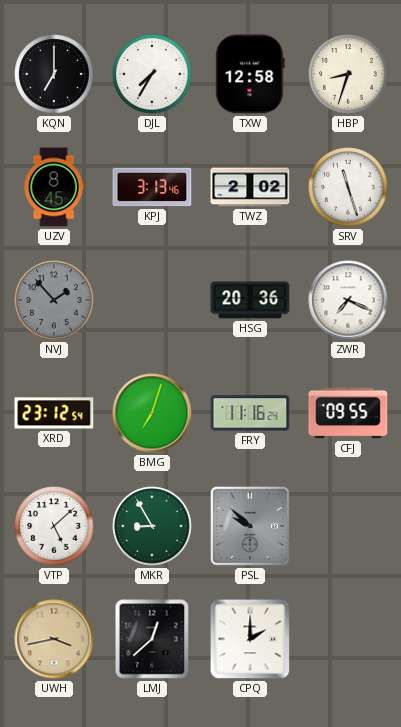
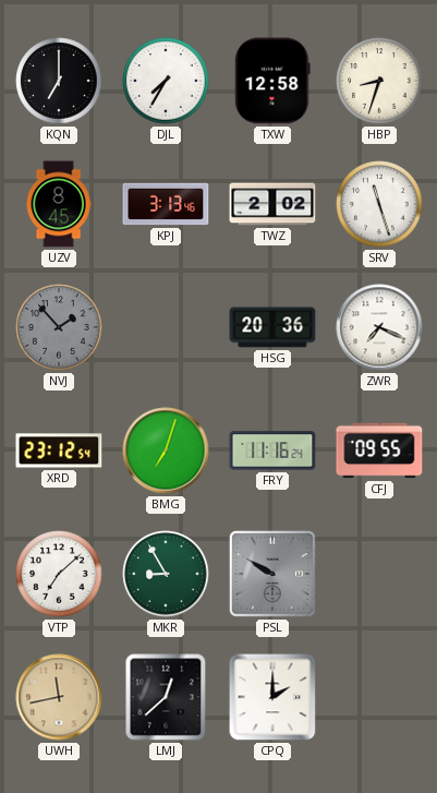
VTP: 5:08 -> 7:08
PSL: 9:52 -> 9:50
UWH: 3:43 -> 11:43
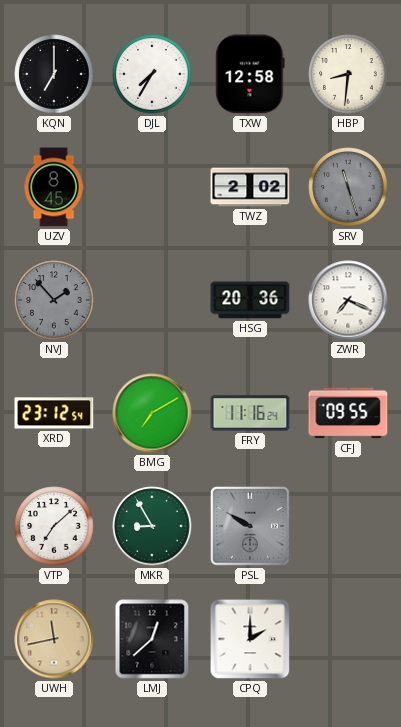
HBP: 8:33 -> 8:31
KPJ: 3:13 -> none
SRV dial: white -> grey
BMG: 7:03 -> 7:10
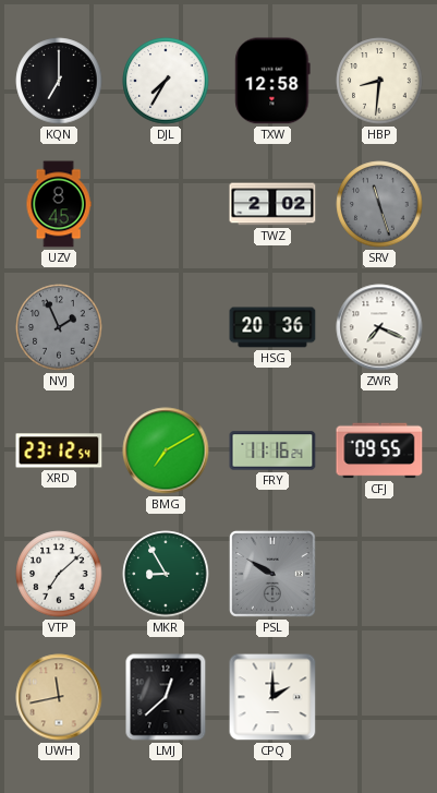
NVJ: 1:53 -> 1:56
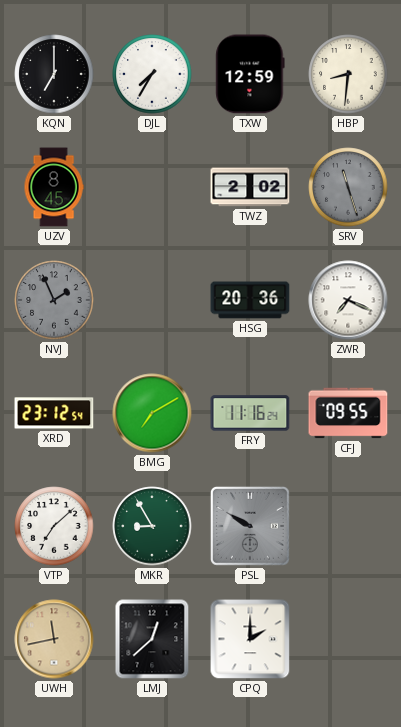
TXW: 12:58 -> 12:59
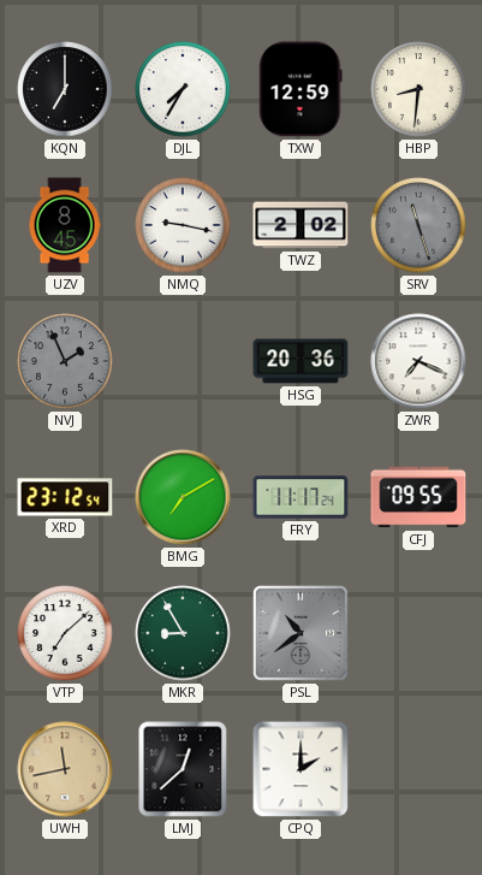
NMQ: none -> 9:17
FRY: 11:16 -> 11:17
PSL: 9:50 -> 10:39
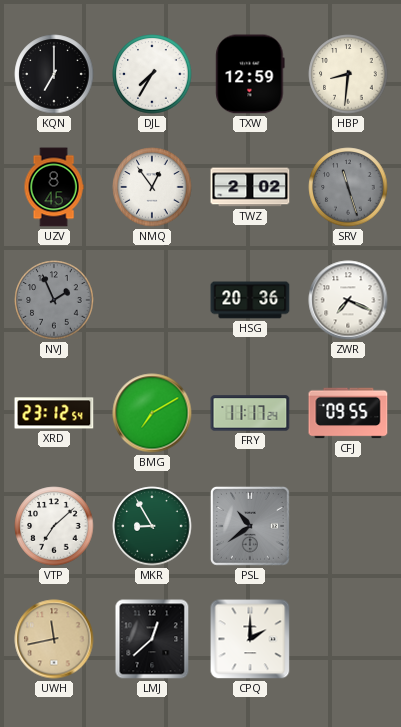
NMQ: 9:17 -> 12:54
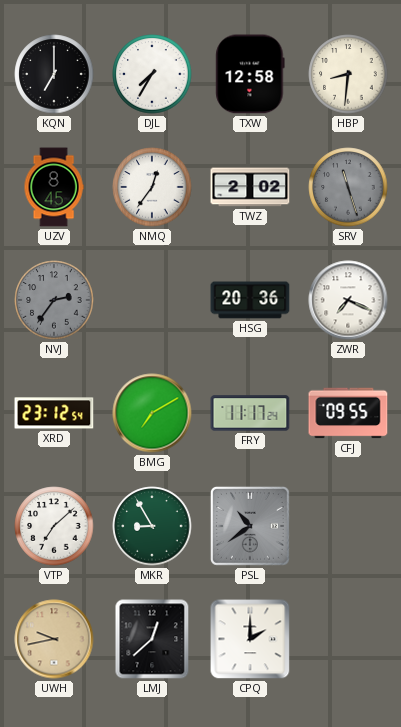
TXW: 12:59 -> 12:58
NMQ: 12:54 -> 12:36
NVJ: 1:56 -> 2:36
UWH: 11:43 -> 9:43
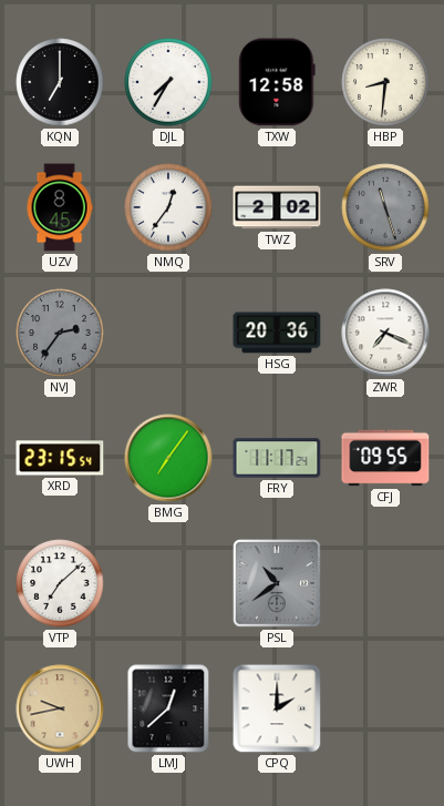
XRD: 23:12 -> 23:15
BMG: 7:10 -> 7:06
MKR: 8:55 -> none
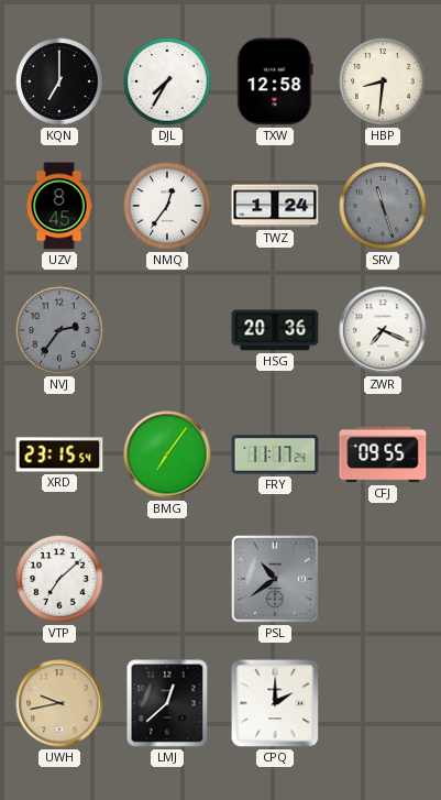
TWZ: 2:02 -> 1:24
